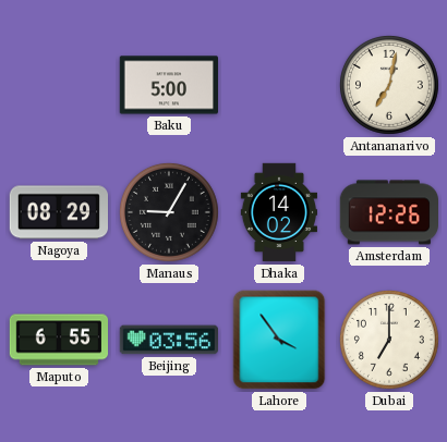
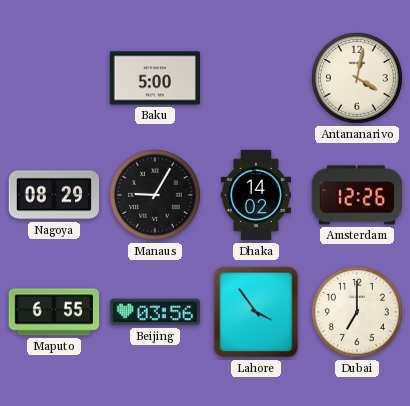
Antananarivo: 7:02 -> 4:02
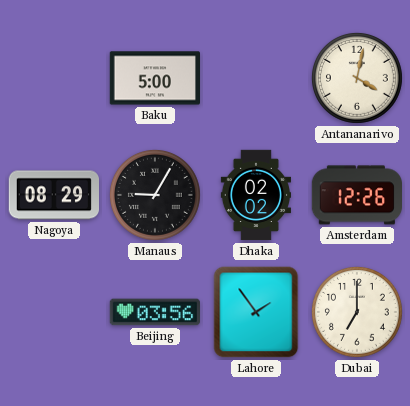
Dhaka: 14:02 -> 02:02
Maputo: 6:55 -> none
Lahore: 3:54 -> 1:54
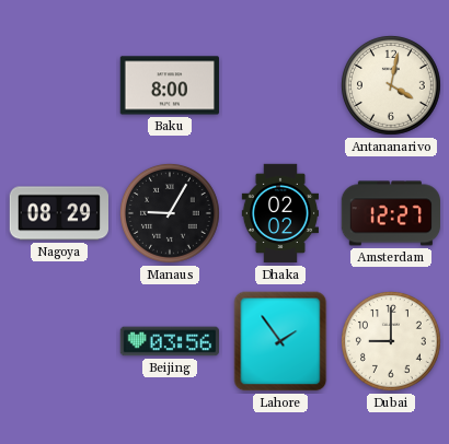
Baku: 5:00 -> 8:00
Amsterdam: 12:26 -> 12:27
Dubai: 7:00 -> 9:00
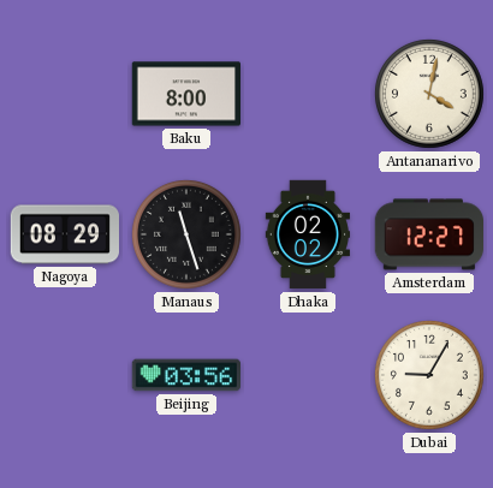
Manaus: 9:05 -> 11:27
Lahore: 1:54 -> none
Dubai: 9:00 -> 9:05
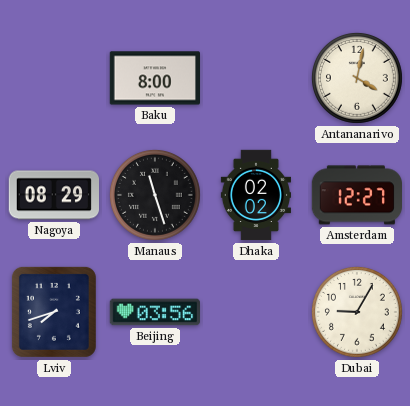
Lviv: none -> 7:42
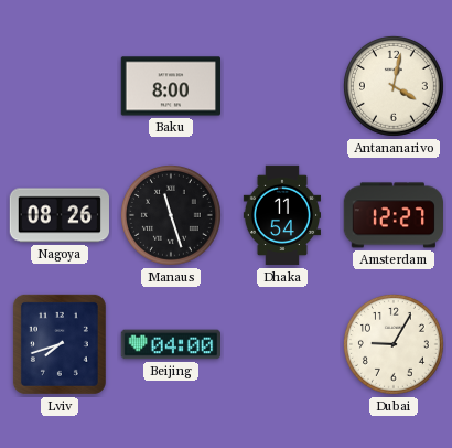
Nagoya: 08:29 -> 08:26
Dhaka: 02:02 -> 11:54
Beijing: 03:56 -> 04:00
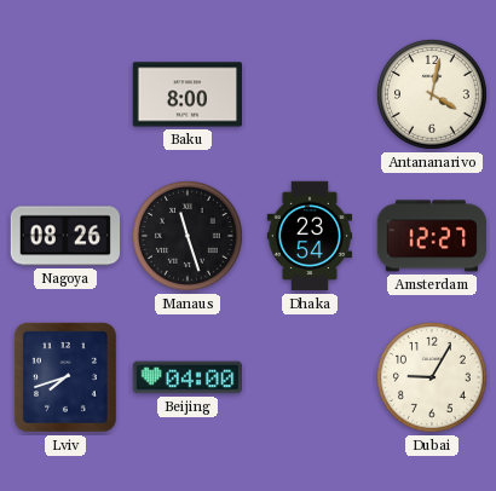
Dhaka: 11:54 -> 23:54
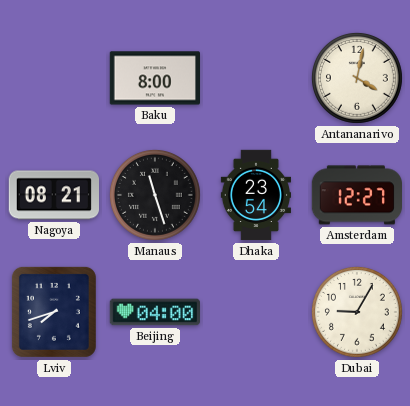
Nagoya: 08:26 -> 08:21
